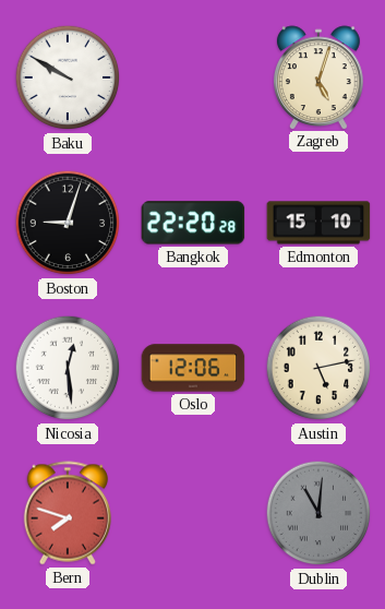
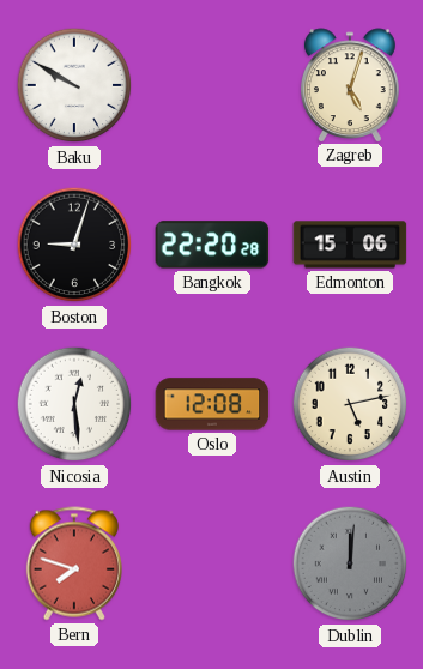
Edmonton: 15:10 -> 15:06
Oslo: 12:06 -> 12:08
Dublin: 11:01 -> 12:01
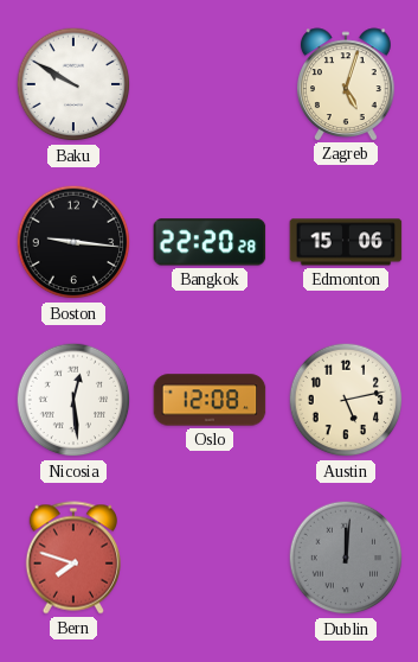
Boston: 9:03 -> 9:16
